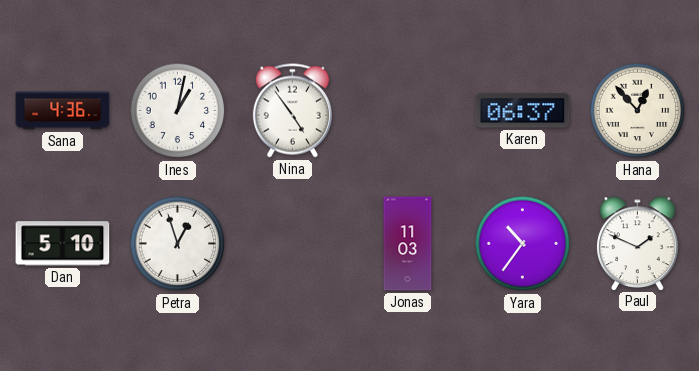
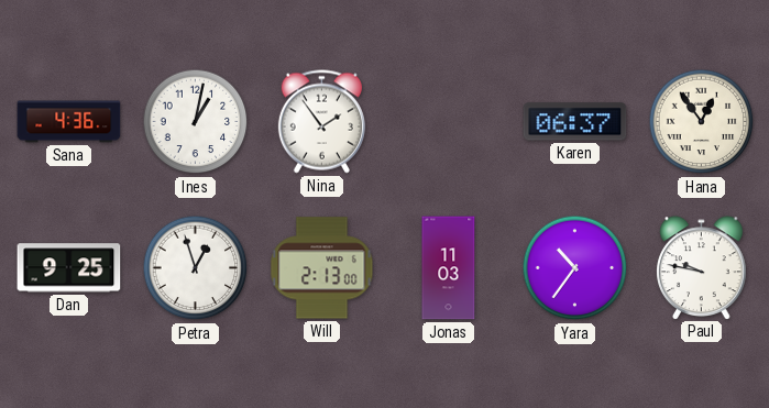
Nina: 4:54 -> 1:54
Hana: 12:53 -> 12:54
Dan: 5:10 -> 9:25
Will: none -> 2:13
Paul: 1:49 -> 9:47
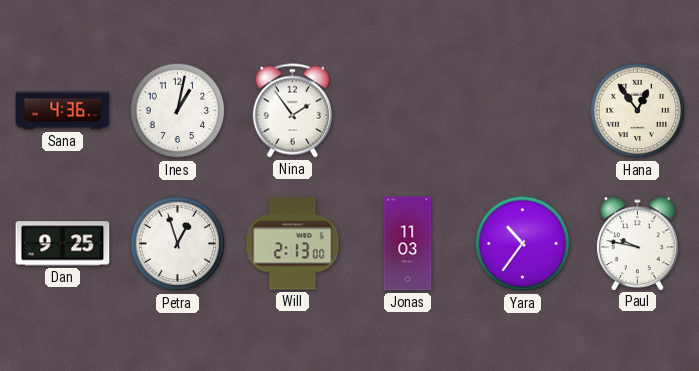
Karen: 06:37 -> none
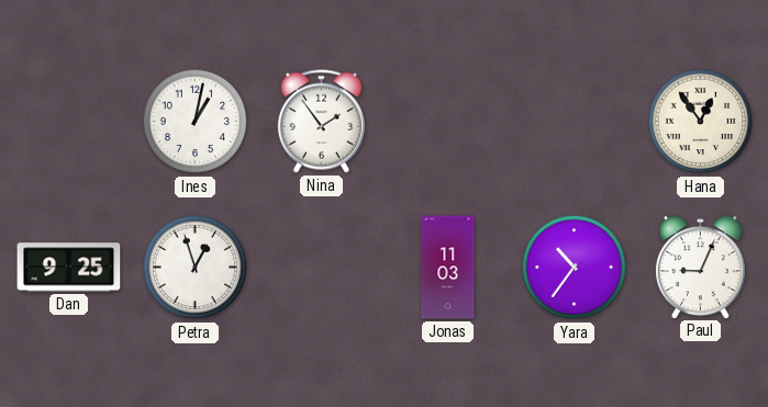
Sana: 4:36 -> none
Will: 2:13 -> none
Paul: 9:47 -> 9:04
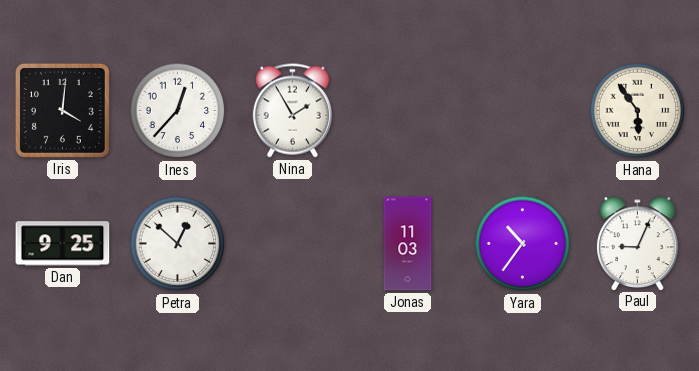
Iris: none -> 4:01
Ines: 1:02 -> 12:37
Nina: 1:54 -> 1:55
Hana: 12:54 -> 5:54
Petra: 12:57 -> 12:52
